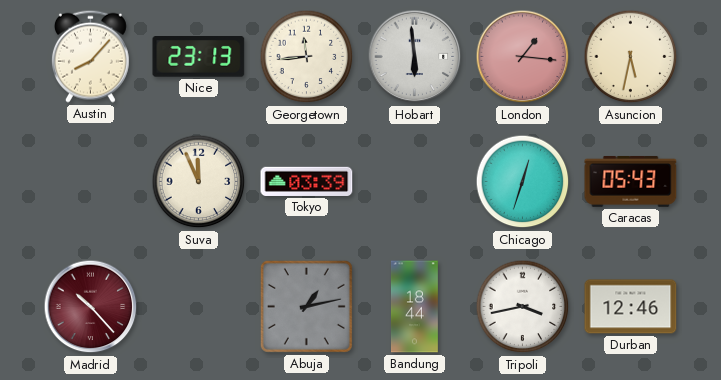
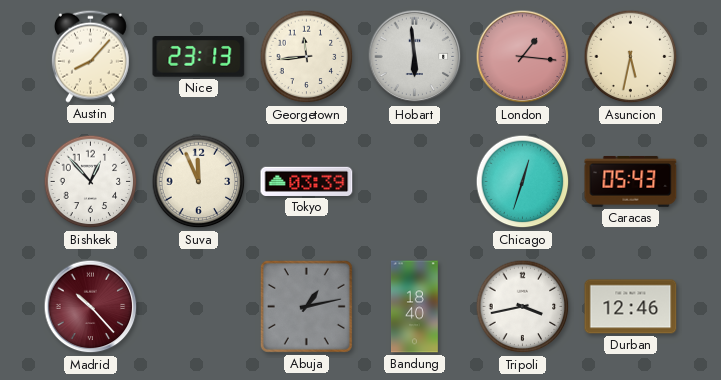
Bishkek: none -> 12:53
Bandung: 18:44 -> 18:40
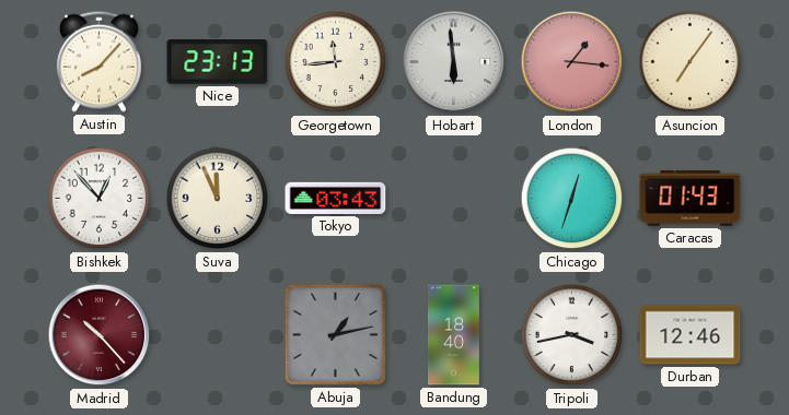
Asuncion: 5:32 -> 7:06
Tokyo: 03:39 -> 03:43
Caracas: 05:43 -> 01:43
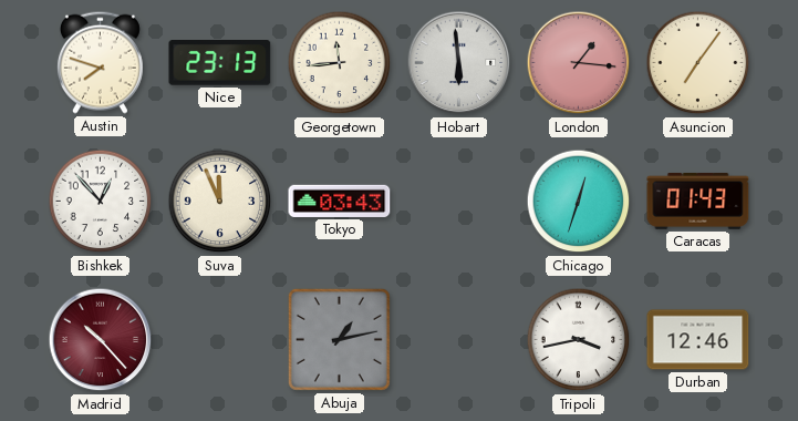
Austin: 8:07 -> 7:48
Bandung: 18:40 -> none
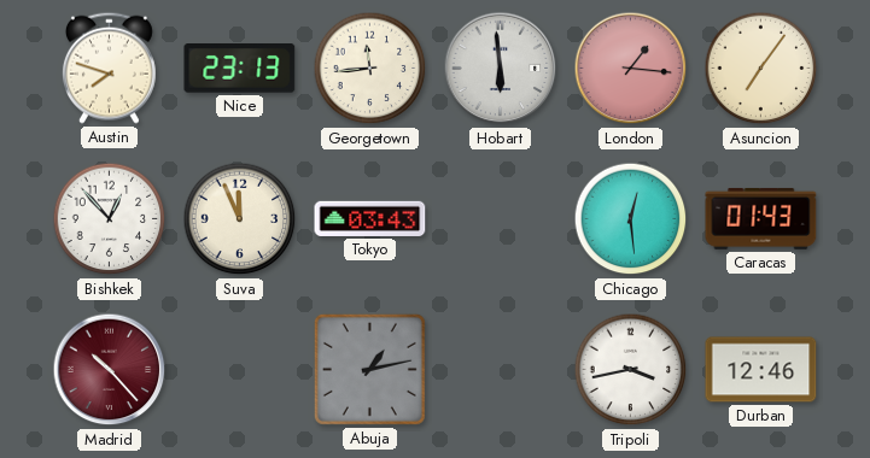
Chicago: 12:33 -> 12:29
